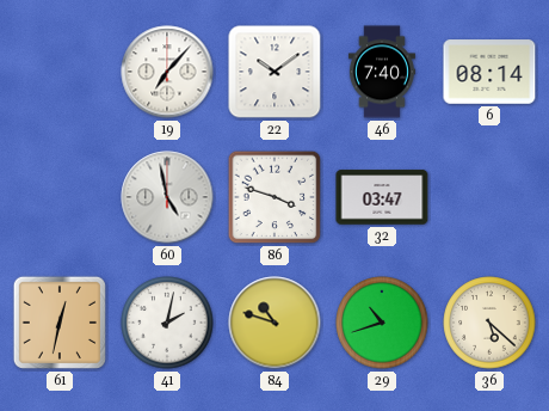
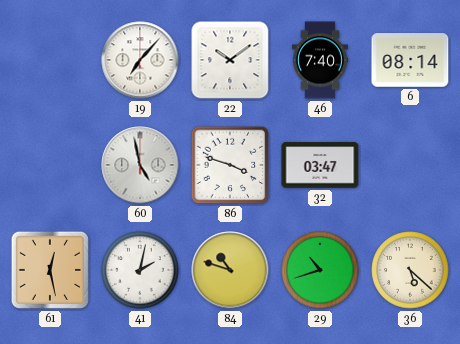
61: 12:32 -> 12:28
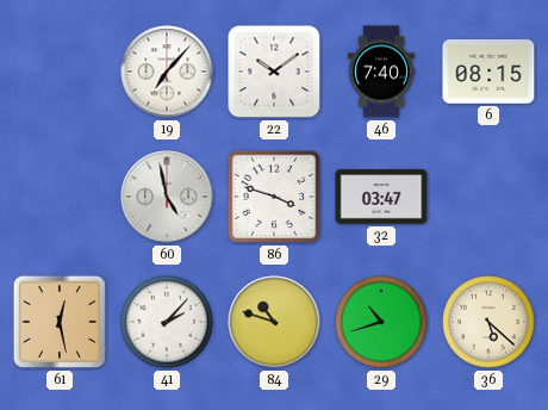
6: 08:14 -> 08:15
41: 2:02 -> 2:07
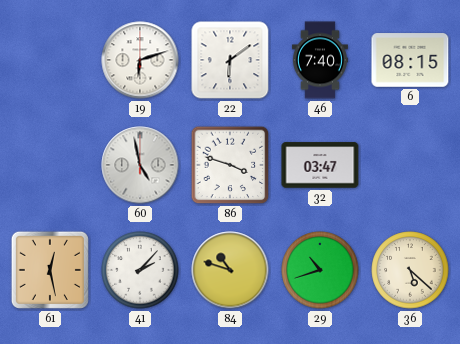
19: 7:07 -> 6:12
22: 10:09 -> 6:09
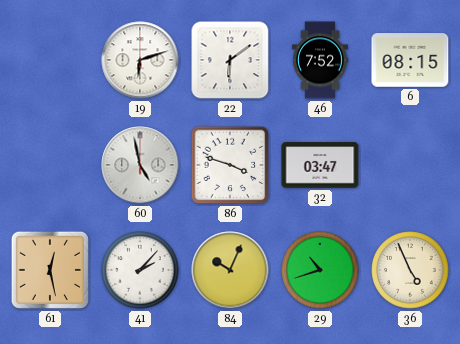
46: 7:40 -> 7:52
84: 10:48 -> 10:04
36: 5:22 -> 4:56
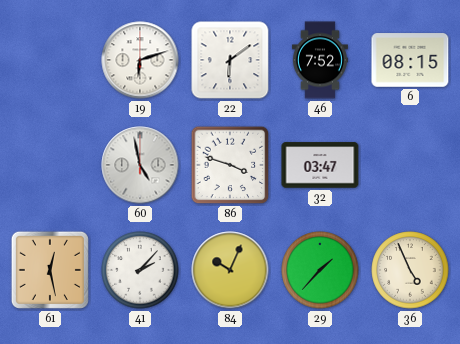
29: 10:42 -> 1:37
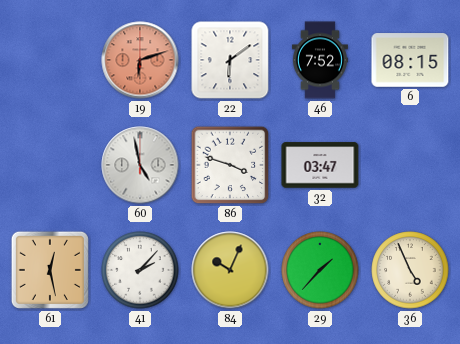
19 dial: white -> salmon
